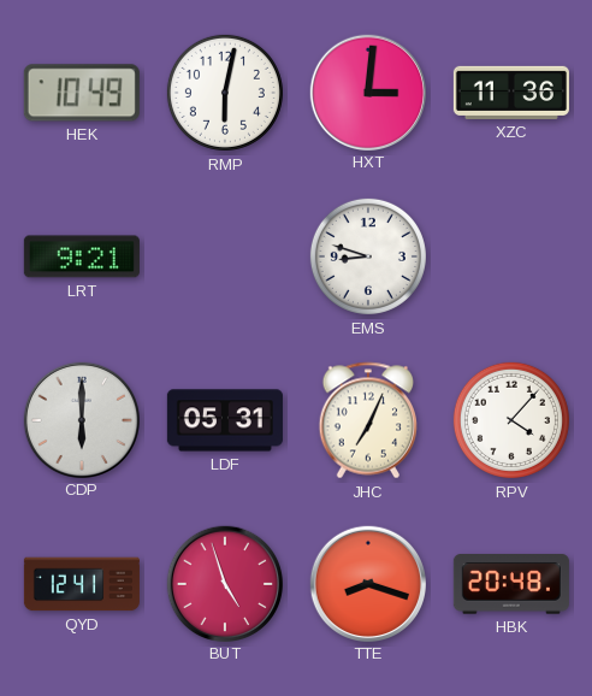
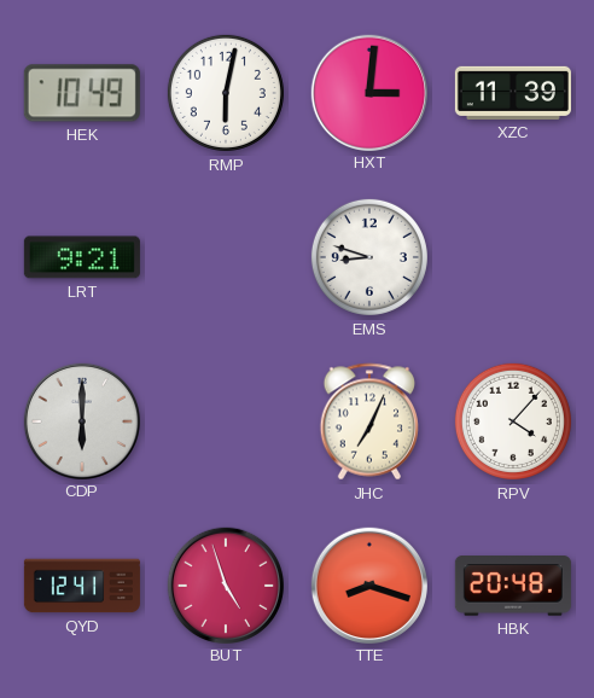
XZC: 11:36 -> 11:39
LDF: 05:31 -> none
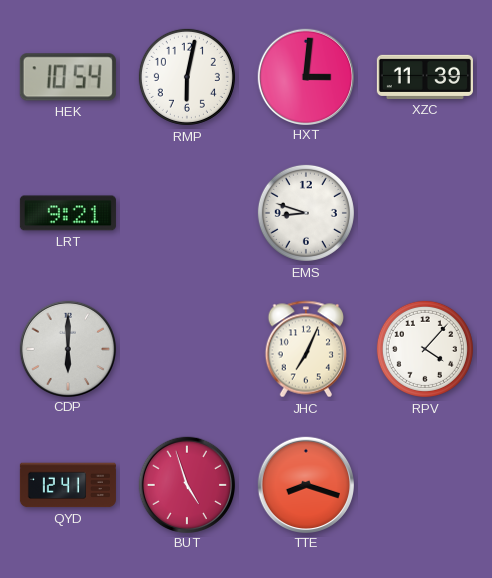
HEK: 10:49 -> 10:54
HBK: 20:48 -> none
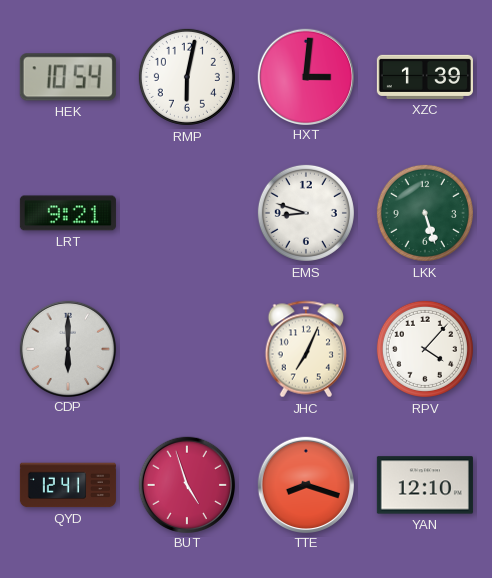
XZC: 11:39 -> 1:39
LKK: none -> 5:27
YAN: none -> 12:10
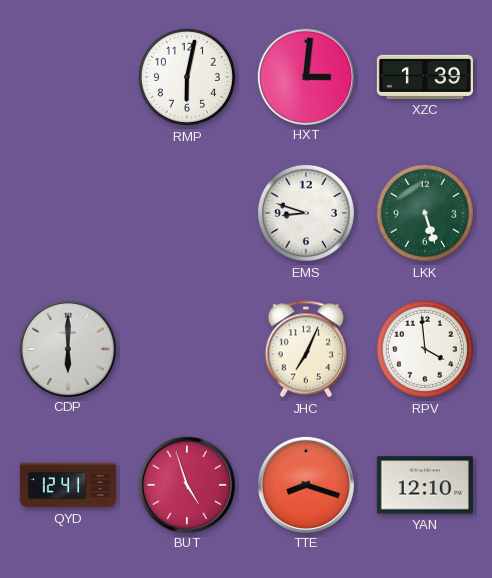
HEK: 10:54 -> none
LRT: 9:21 -> none
RPV: 4:07 -> 3:59
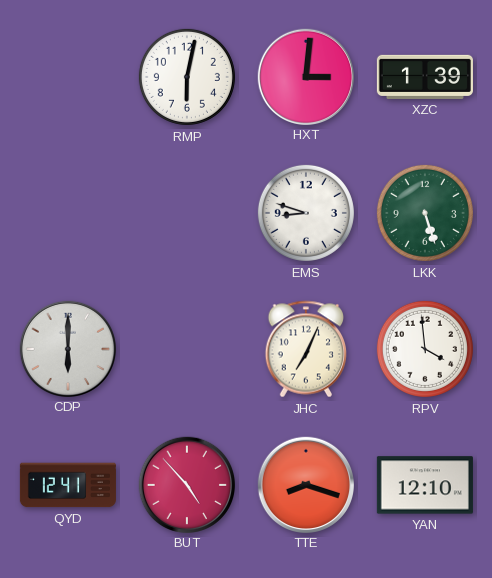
BUT: 4:57 -> 4:53
